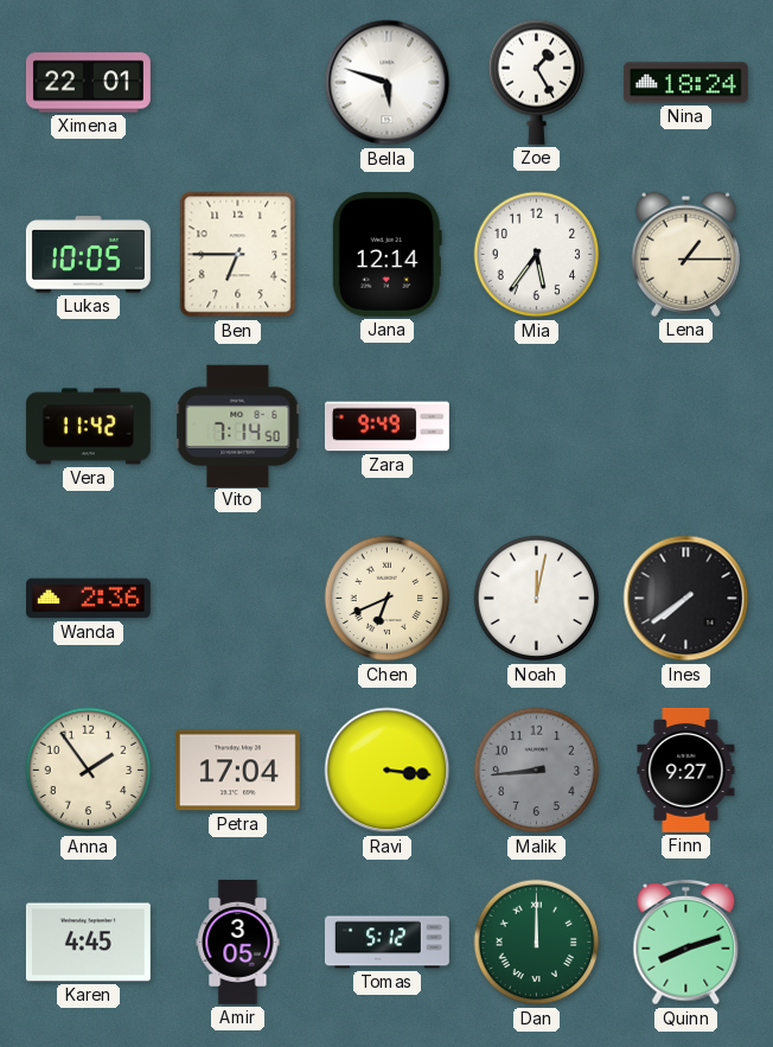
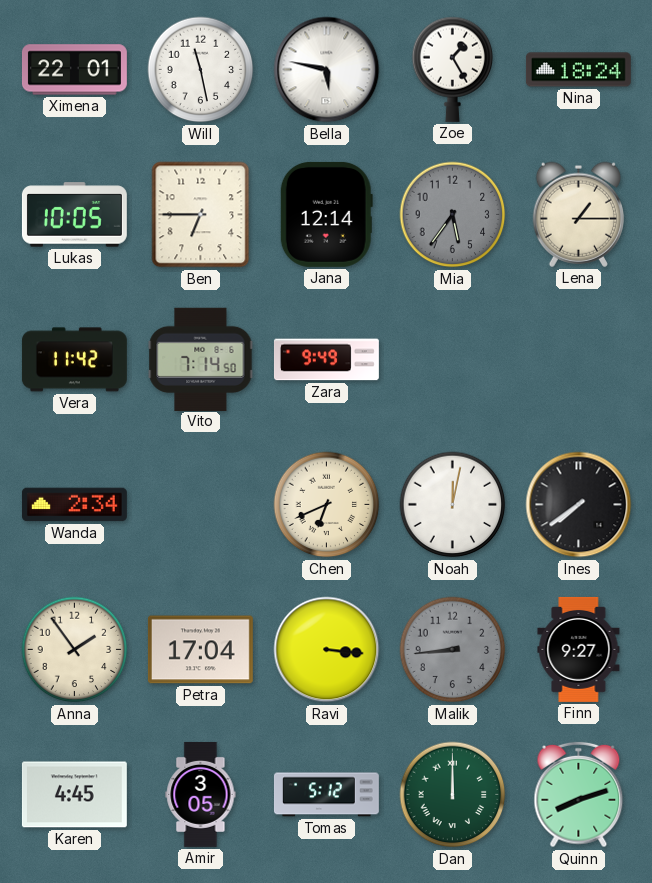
Will: none -> 11:28
Bella: 5:48 -> 5:47
Mia dial: white -> grey
Wanda: 2:36 -> 2:34
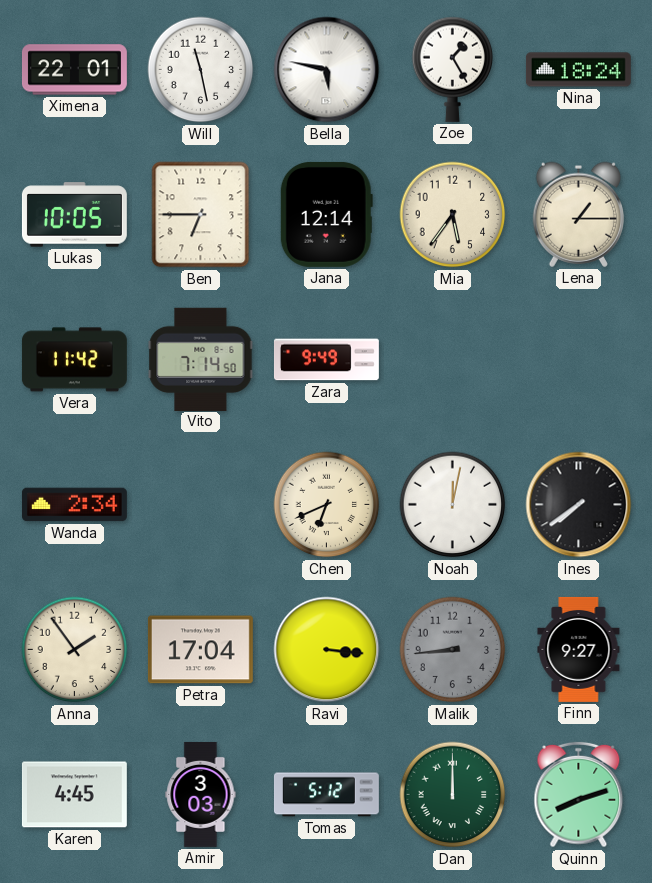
Mia dial: grey -> cream
Amir: 3:05 -> 3:03
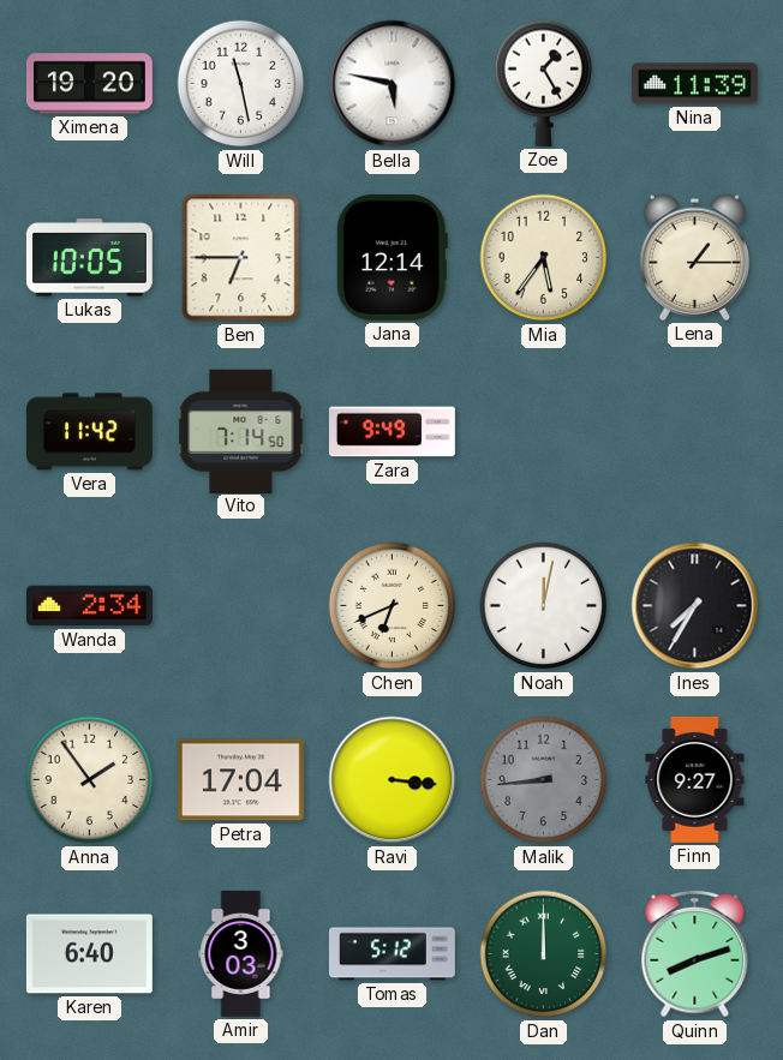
Ximena: 22:01 -> 19:20
Nina: 18:24 -> 11:39
Ines: 7:39 -> 7:35
Karen: 4:45 -> 6:40
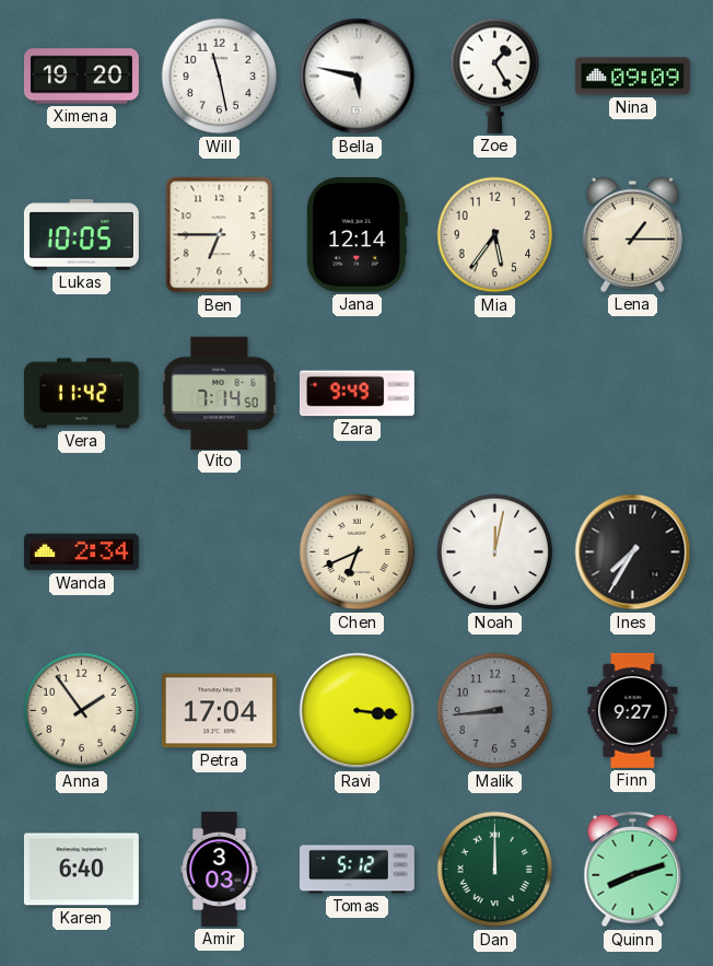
Nina: 11:39 -> 09:09
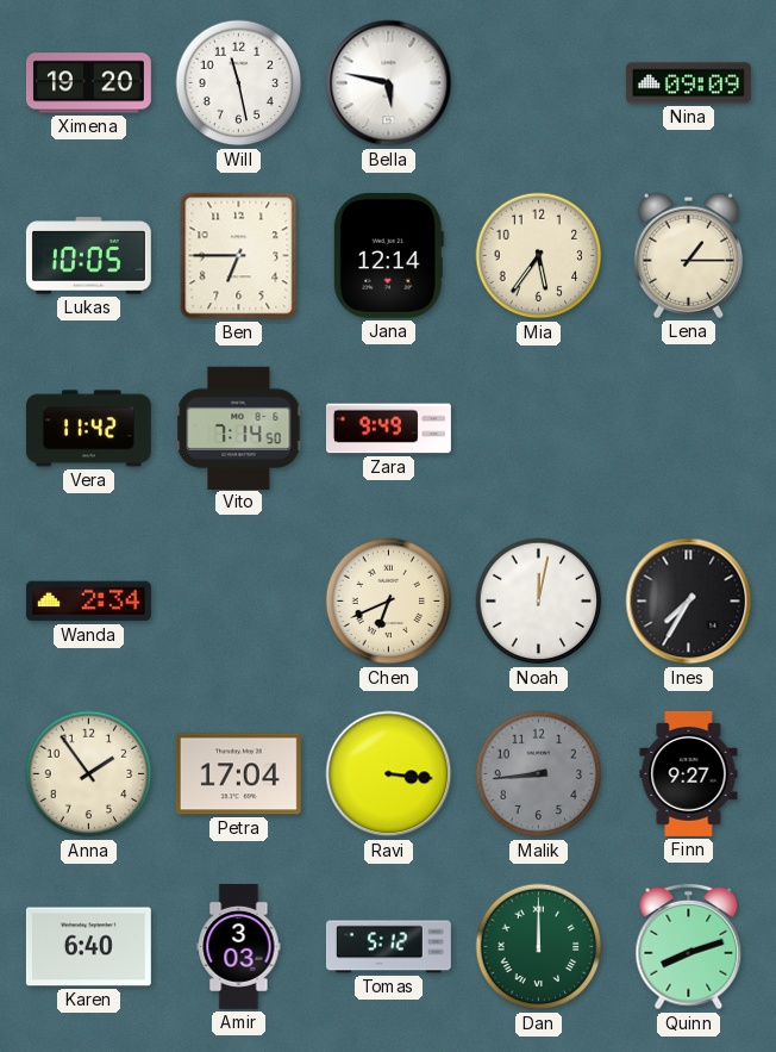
Zoe: 1:25 -> none
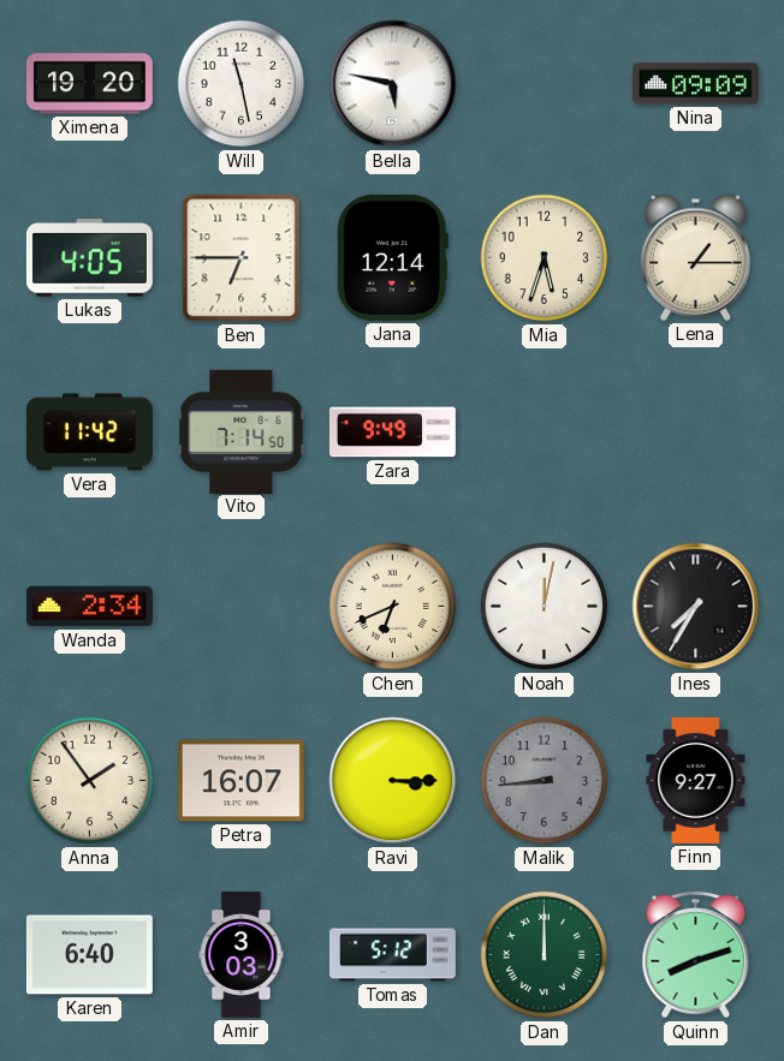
Lukas: 10:05 -> 4:05
Mia: 5:36 -> 5:33
Petra: 17:04 -> 16:07
Ravi: 3:16 -> 3:15
